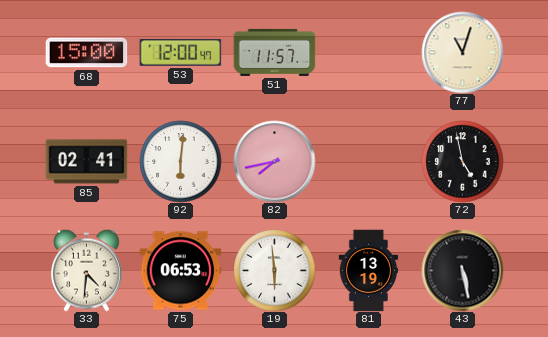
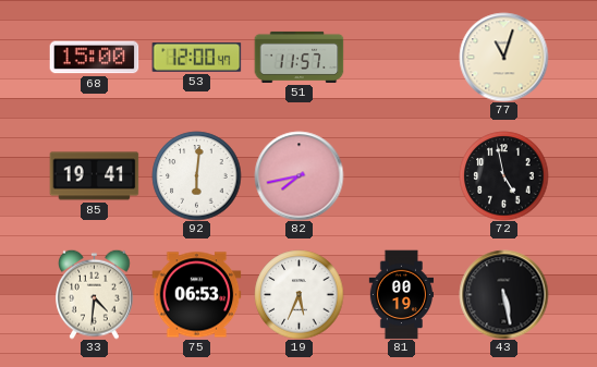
85: 02:41 -> 19:41
19: 5:59 -> 5:34
81: 13:19 -> 00:19
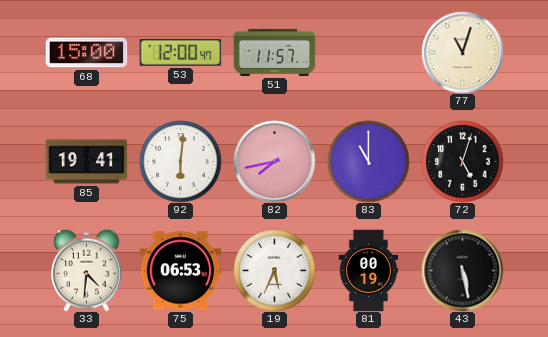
83: none -> 11:00
72: 4:58 -> 5:03
